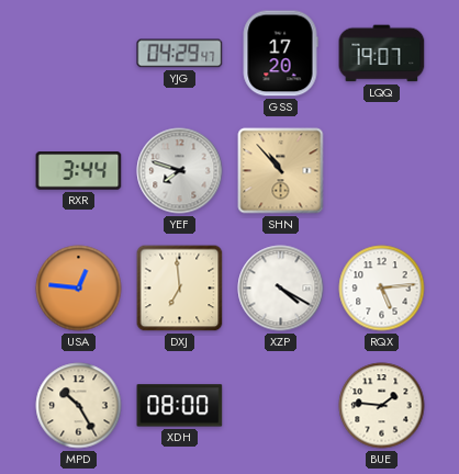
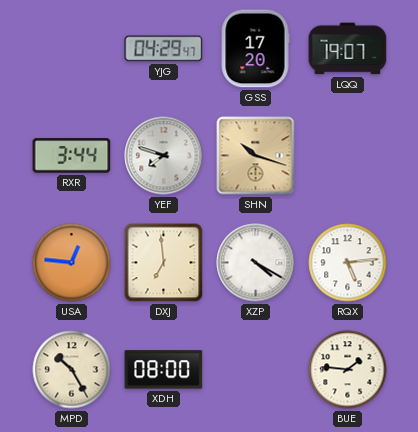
SHN: 10:53 -> 10:18
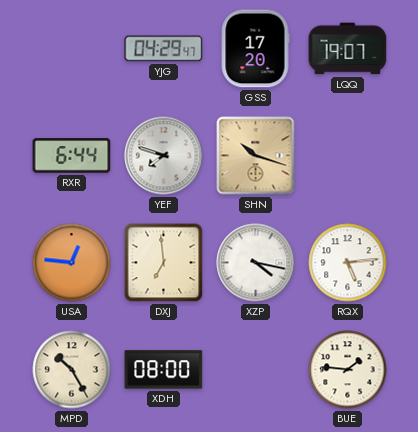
RXR: 3:44 -> 6:44
XZP: 4:20 -> 4:17
